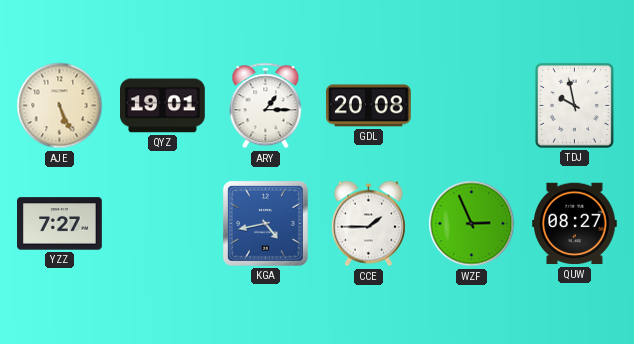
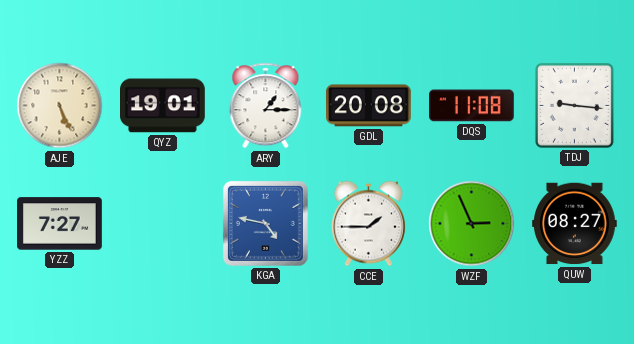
DQS: none -> 11:08
TDJ: 9:58 -> 9:16
KGA: 4:43 -> 4:47
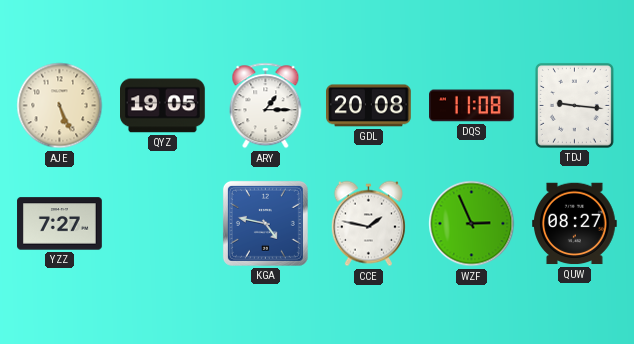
QYZ: 19:01 -> 19:05
CCE: 1:45 -> 1:47
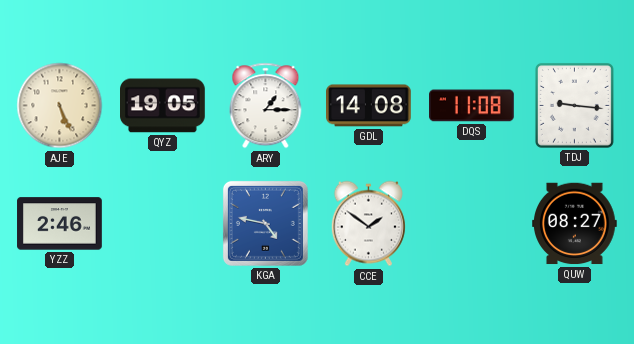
GDL: 20:08 -> 14:08
YZZ: 7:27 -> 2:46
CCE: 1:47 -> 1:51
WZF: 2:56 -> none
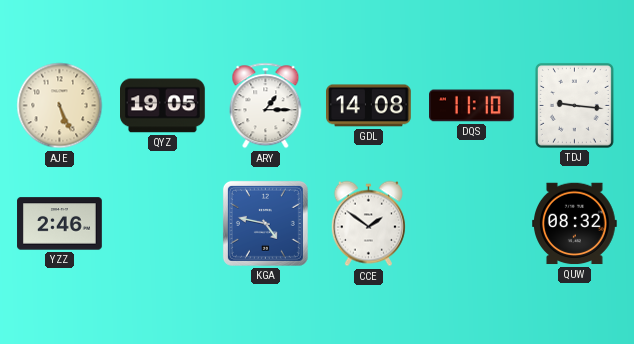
DQS: 11:08 -> 11:10
QUW: 08:27 -> 08:32
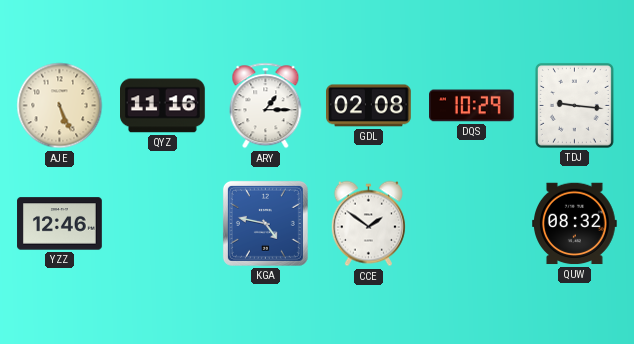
QYZ: 19:05 -> 11:16
GDL: 14:08 -> 02:08
DQS: 11:10 -> 10:29
YZZ: 2:46 -> 12:46
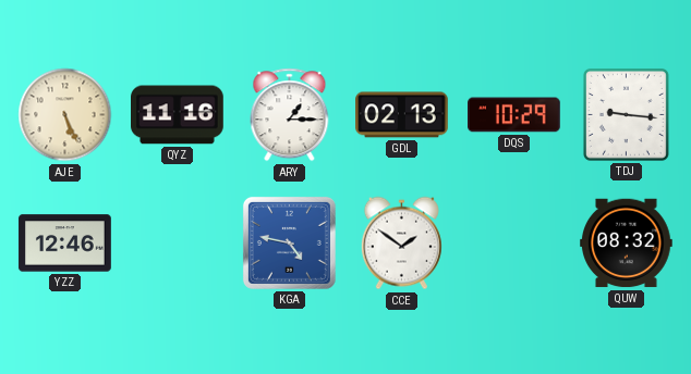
GDL: 02:08 -> 02:13
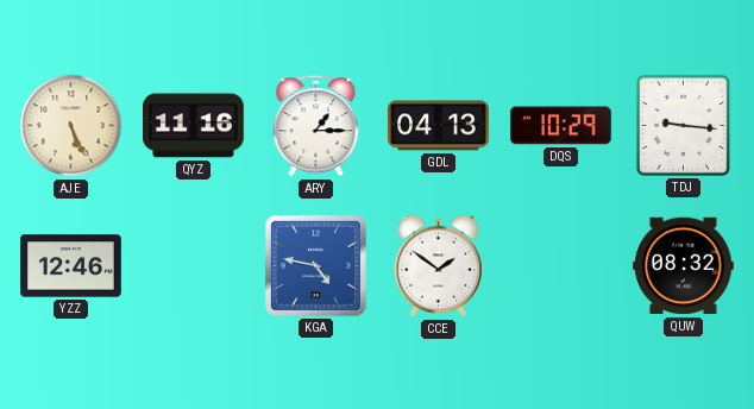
GDL: 02:13 -> 04:13
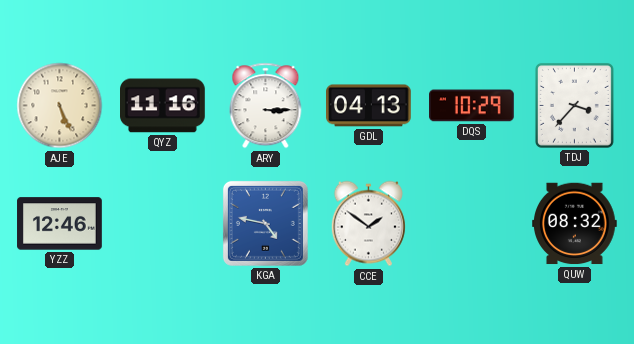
ARY: 1:15 -> 3:15
TDJ: 9:16 -> 3:37
